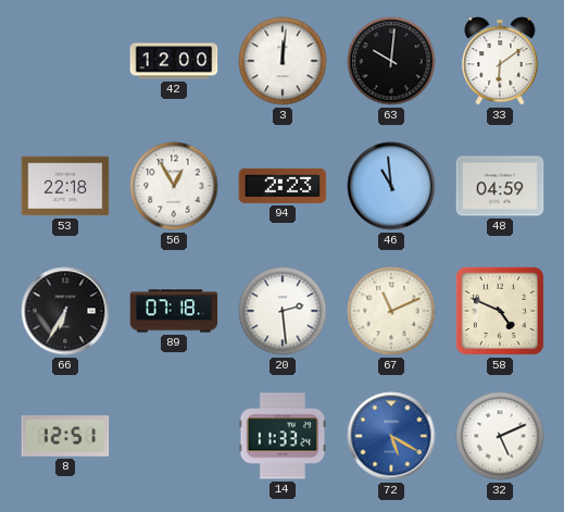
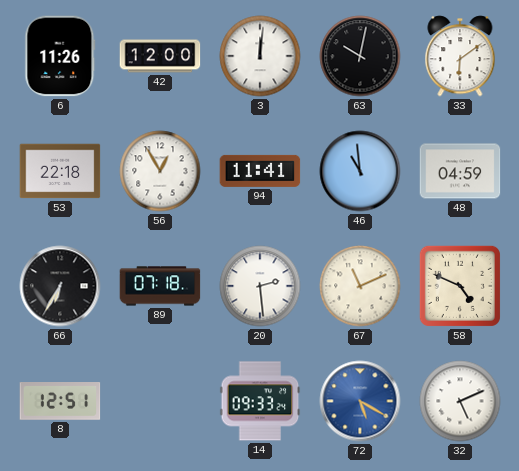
6: none -> 11:26
63: 10:01 -> 10:02
94: 2:23 -> 11:41
14: 11:33 -> 09:33
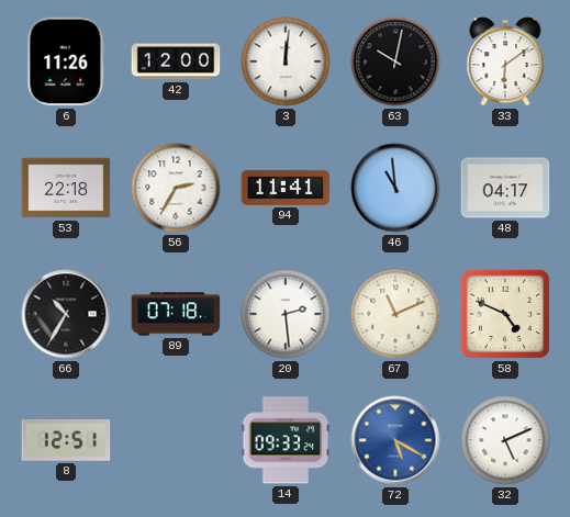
56: 12:55 -> 2:35
48: 04:59 -> 04:17
66: 6:35 -> 10:35
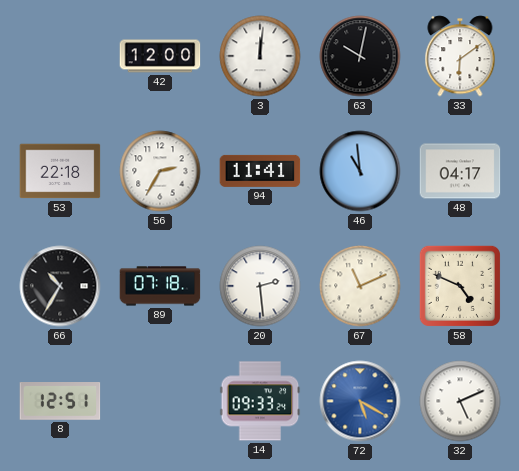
6: 11:26 -> none
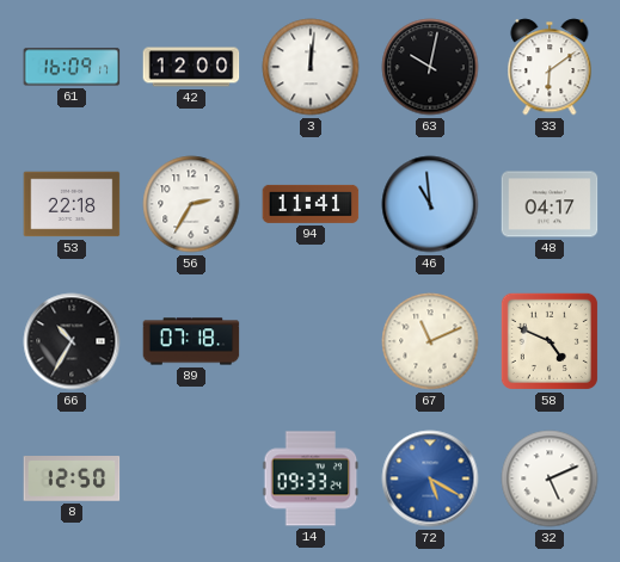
61: none -> 16:09
20: 2:29 -> none
8: 12:51 -> 12:50
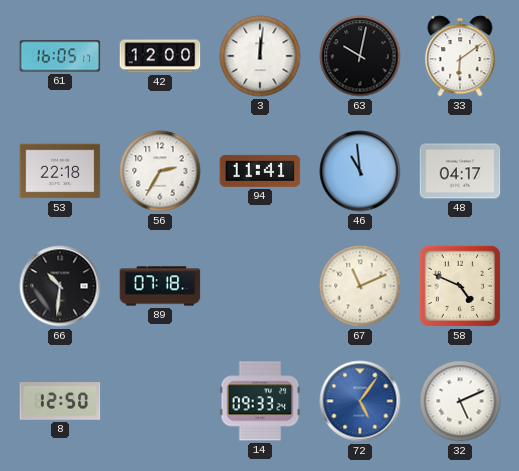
61: 16:09 -> 16:05
66: 10:35 -> 10:31
72: 5:20 -> 5:06
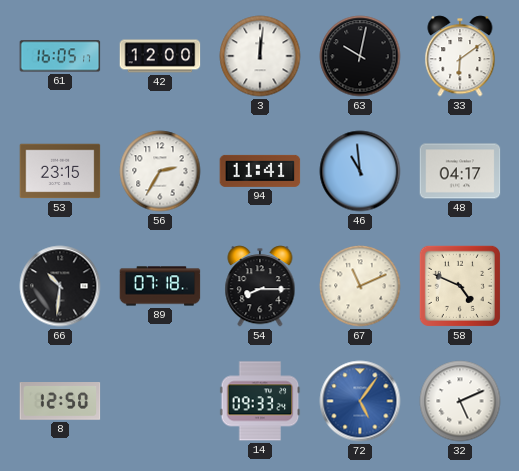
53: 22:18 -> 23:15
54: none -> 8:15
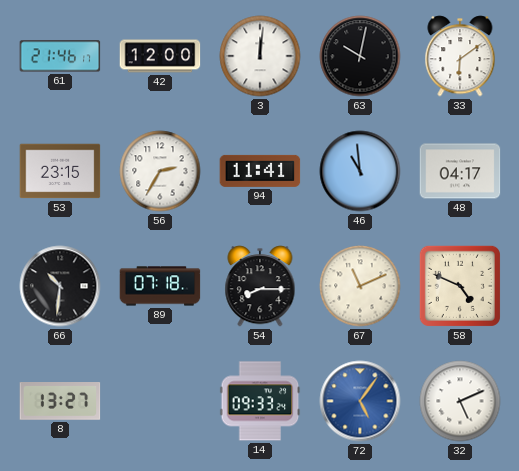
61: 16:05 -> 21:46
8: 12:50 -> 13:27
